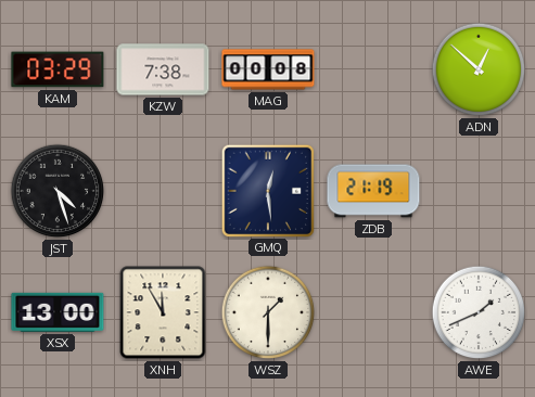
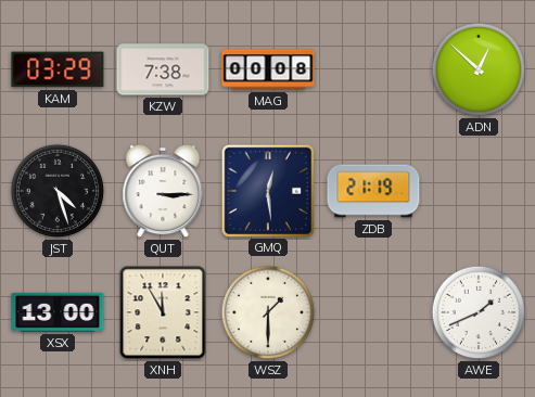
QUT: none -> 3:15
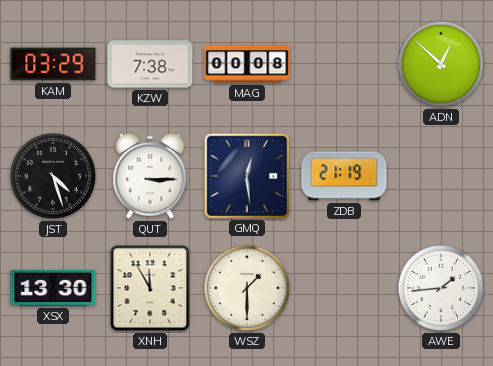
XSX: 13:00 -> 13:30
AWE: 1:41 -> 1:44
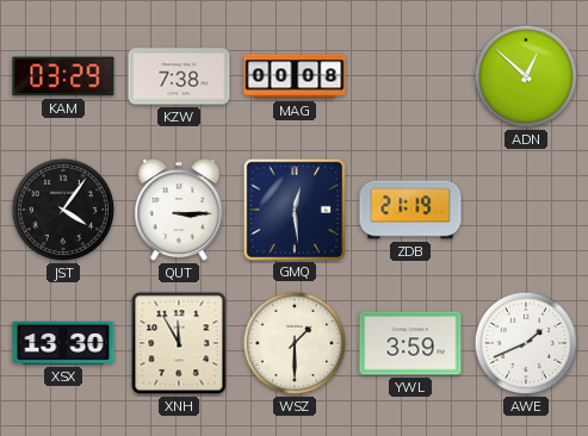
JST: 4:27 -> 4:06
YWL: none -> 3:59
AWE: 1:44 -> 1:41
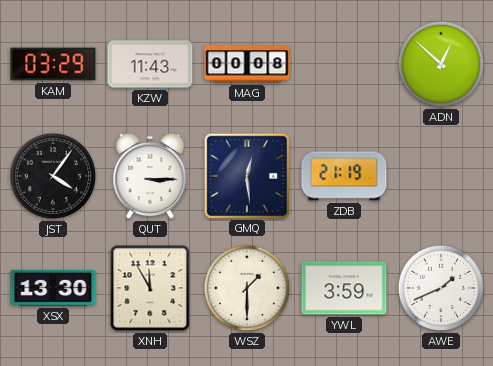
KZW: 7:38 -> 11:43
